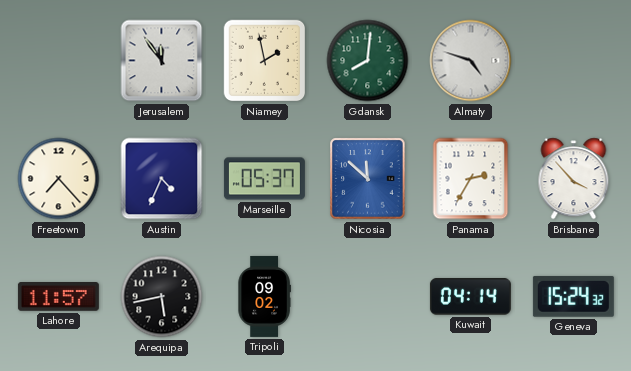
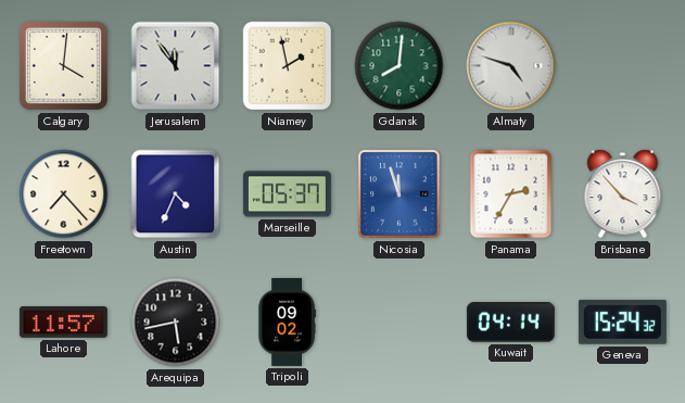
Calgary: none -> 4:01
Nicosia: 11:52 -> 11:57
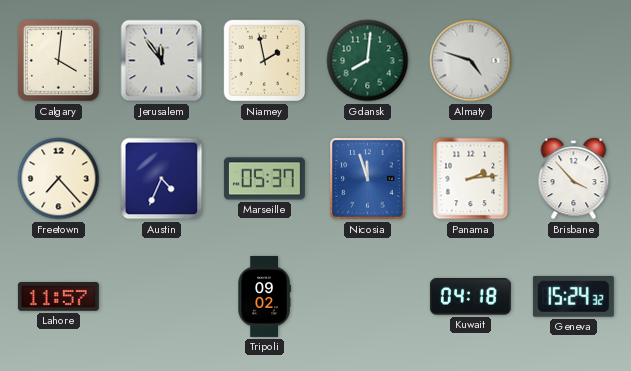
Panama: 2:35 -> 2:14
Arequipa: 5:43 -> none
Kuwait: 04:14 -> 04:18
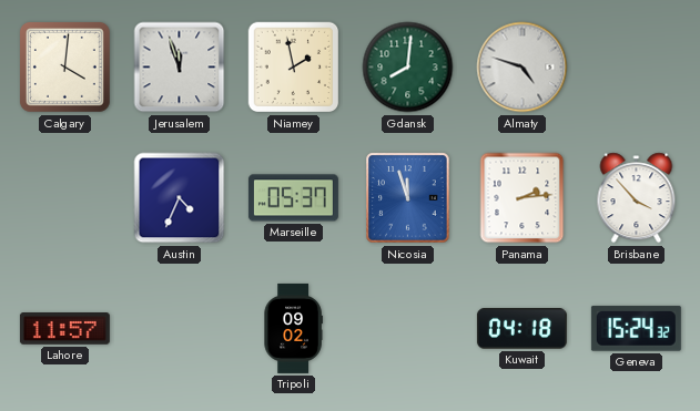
Jerusalem: 11:54 -> 11:57
Freetown: 7:23 -> none
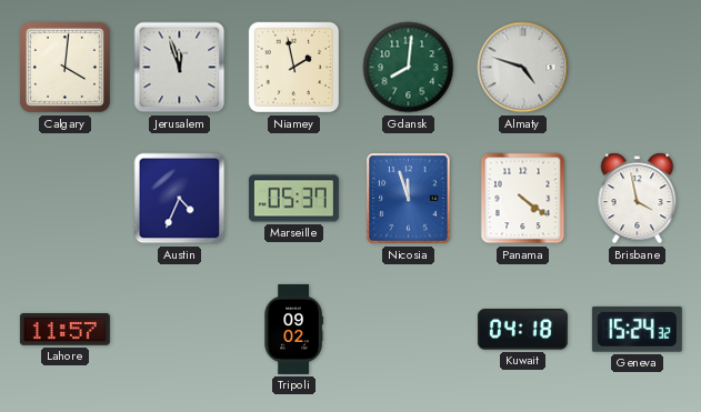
Panama: 2:14 -> 4:21
Brisbane: 3:53 -> 3:58
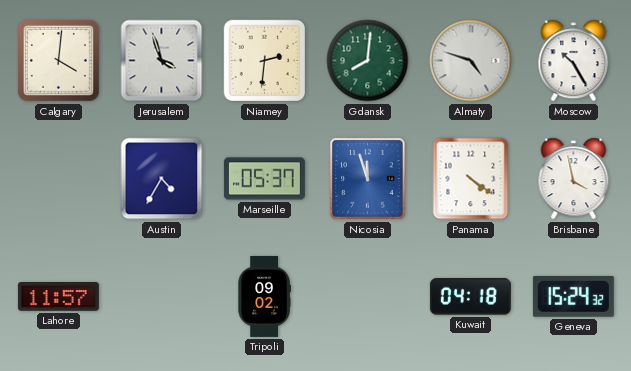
Jerusalem: 11:57 -> 3:57
Niamey: 1:58 -> 2:31
Moscow: none -> 10:25
Austin: 4:34 -> 4:35
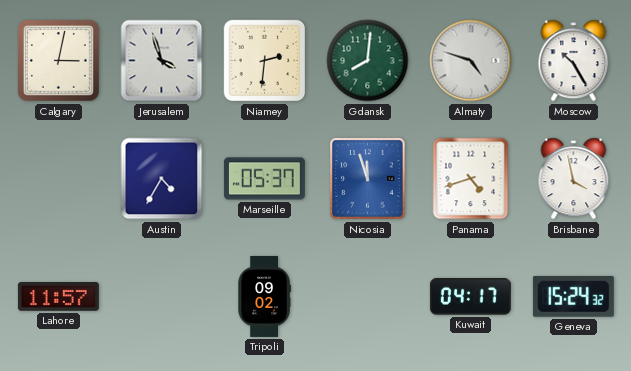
Calgary: 4:01 -> 3:02
Panama: 4:21 -> 4:42
Kuwait: 04:18 -> 04:17
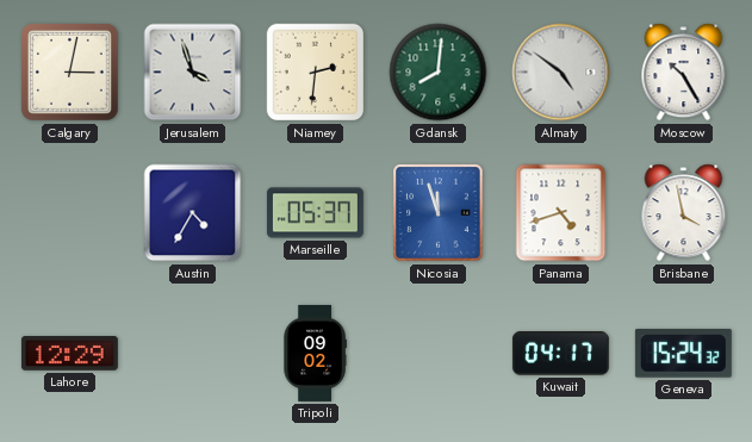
Almaty: 4:48 -> 4:51
Lahore: 11:57 -> 12:29
